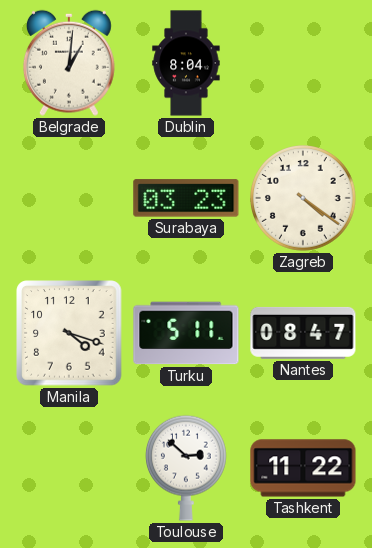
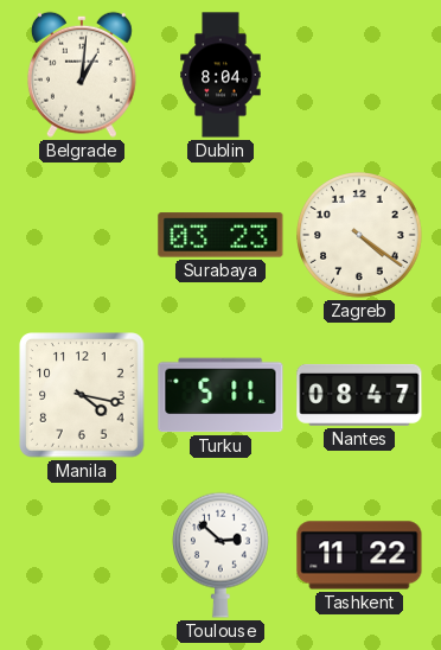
Manila: 4:18 -> 4:17
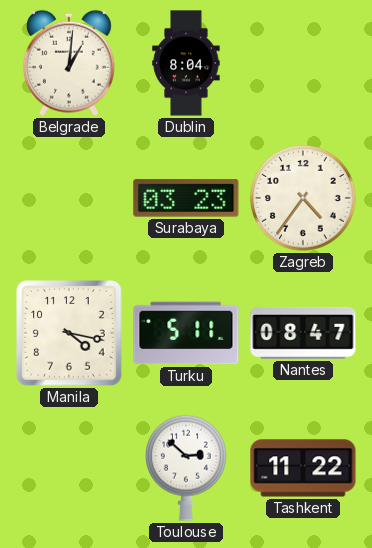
Zagreb: 4:21 -> 4:36
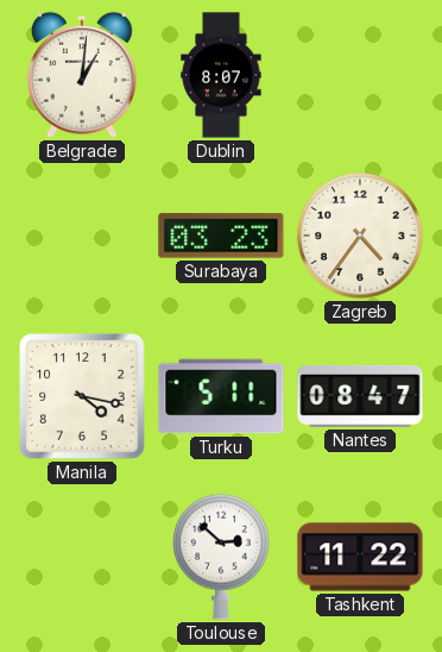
Dublin: 8:04 -> 8:07
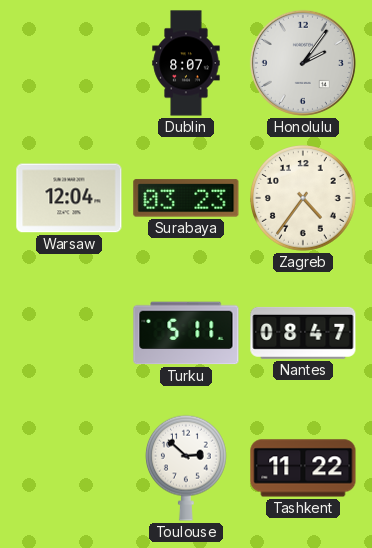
Belgrade: 1:01 -> none
Honolulu: none -> 2:06
Warsaw: none -> 12:04
Manila: 4:17 -> none
